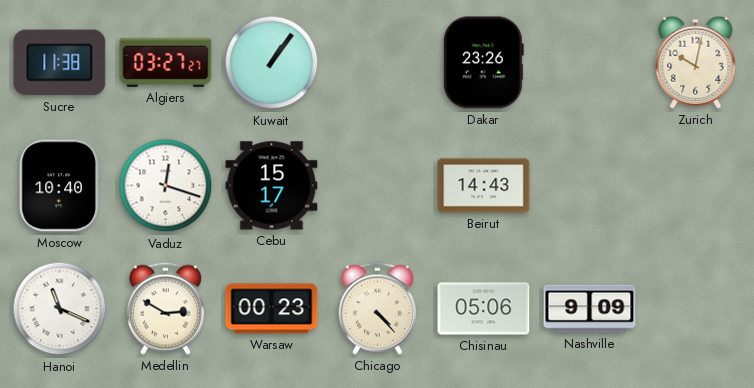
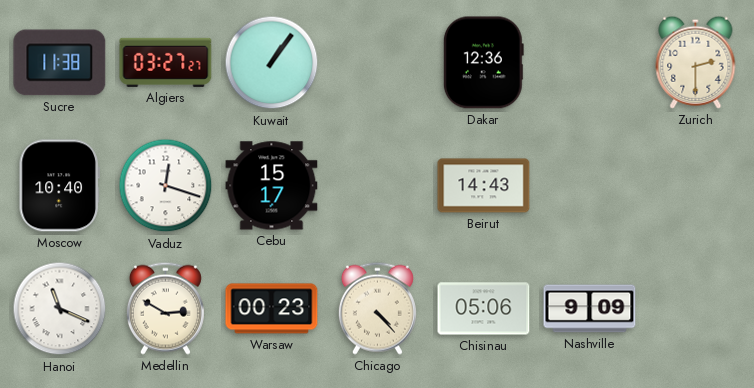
Dakar: 23:26 -> 12:36
Zurich: 10:02 -> 2:30
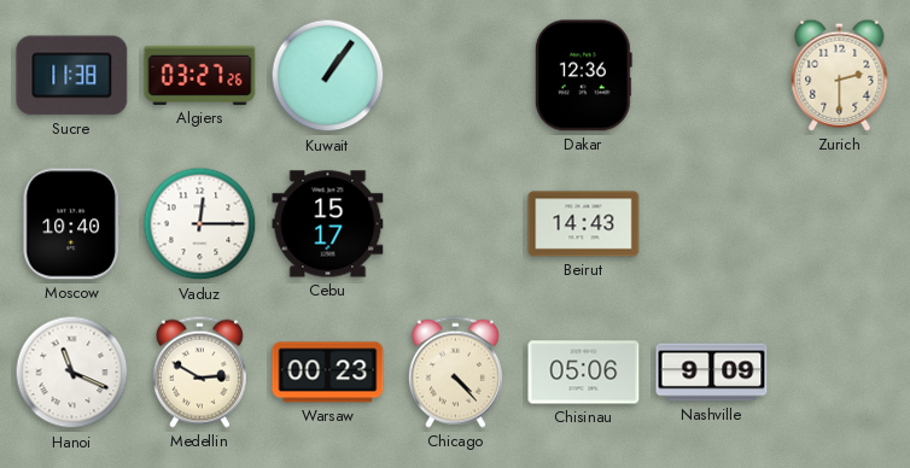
Algiers: 03:27:27 -> 03:27:26
Vaduz: 12:18 -> 12:15
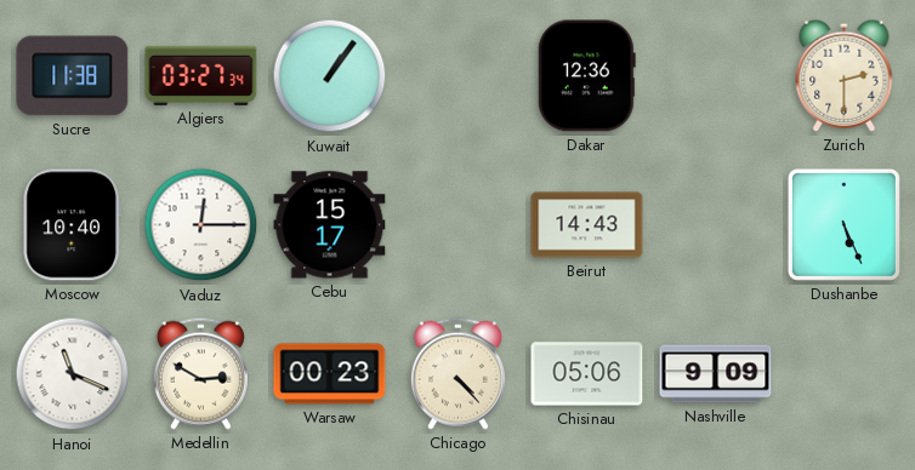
Algiers: 03:27:26 -> 03:27:34
Dushanbe: none -> 5:26
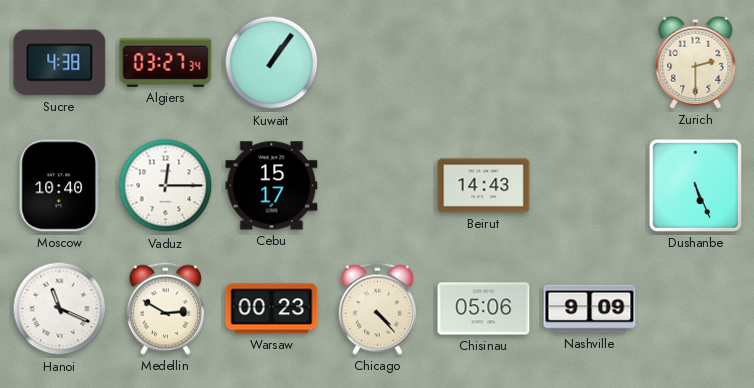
Sucre: 11:38 -> 4:38
Dakar: 12:36 -> none
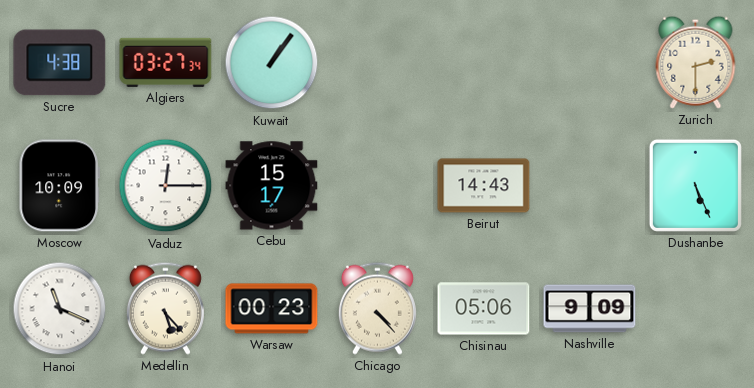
Moscow: 10:40 -> 10:09
Medellin: 2:50 -> 5:23
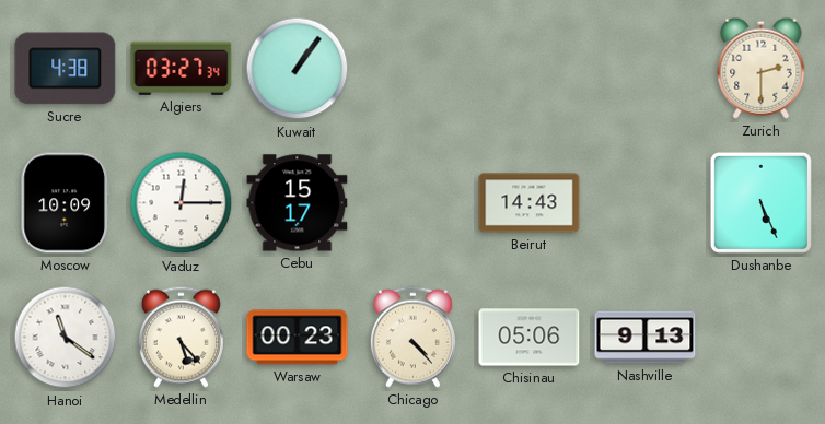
Hanoi: 11:19 -> 11:21
Nashville: 9:09 -> 9:13
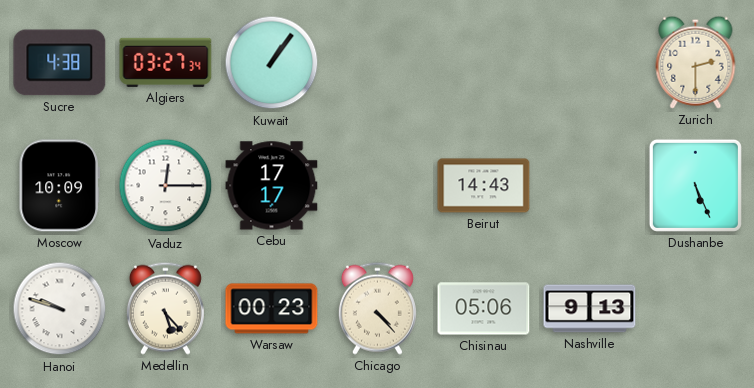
Cebu: 15:17 -> 17:17
Hanoi: 11:21 -> 9:48
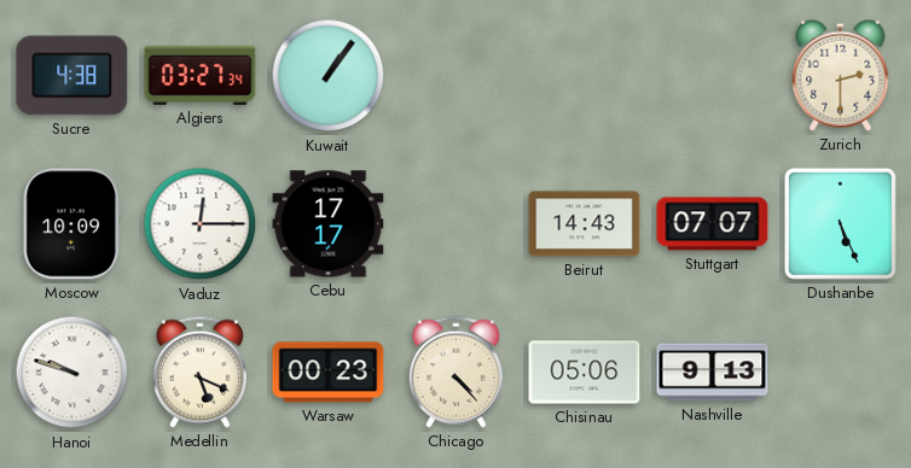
Stuttgart: none -> 07:07
Medellin: 5:23 -> 5:19
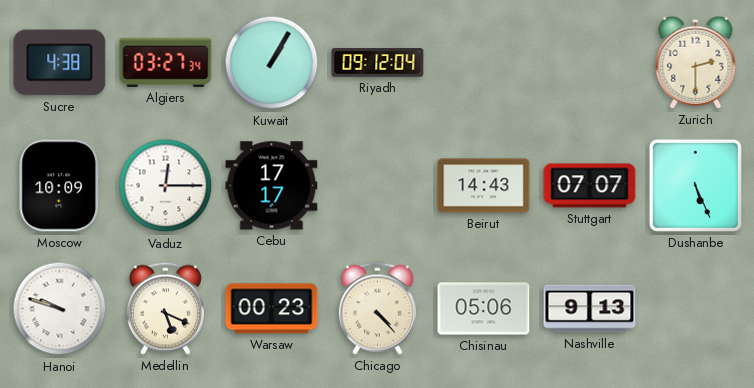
Kuwait: 1:06 -> 1:05
Riyadh: none -> 09:12
